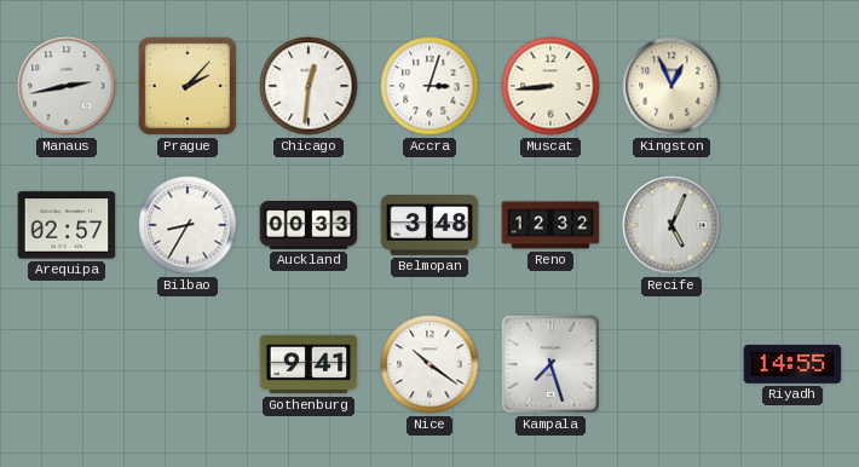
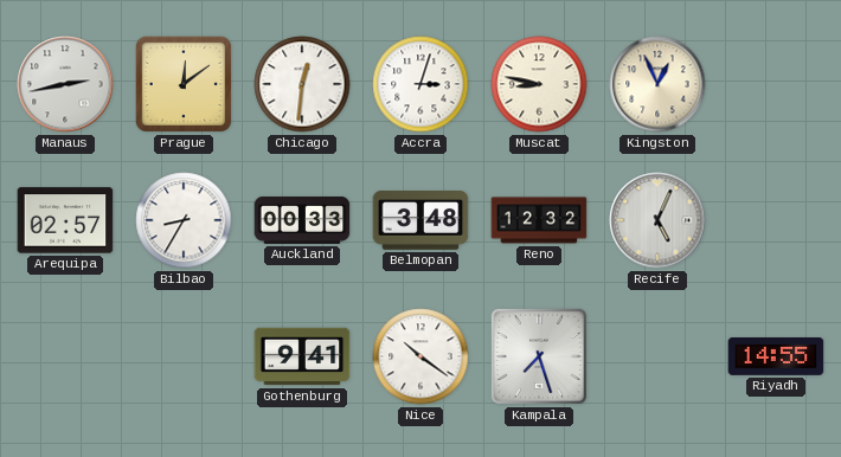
Prague: 2:07 -> 12:09
Muscat: 8:44 -> 8:47
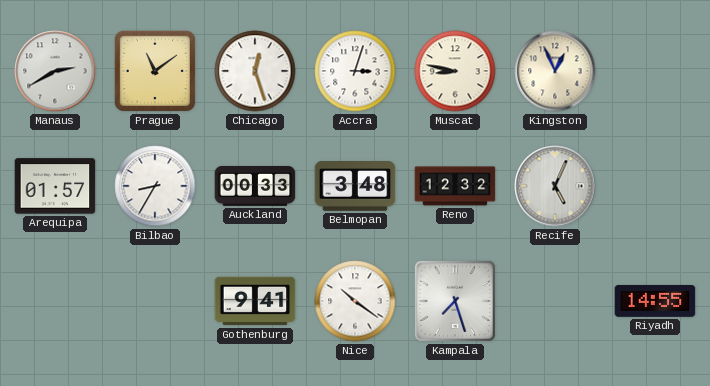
Manaus: 2:43 -> 2:40
Prague: 12:09 -> 11:09
Chicago: 12:31 -> 12:27
Arequipa: 02:57 -> 01:57
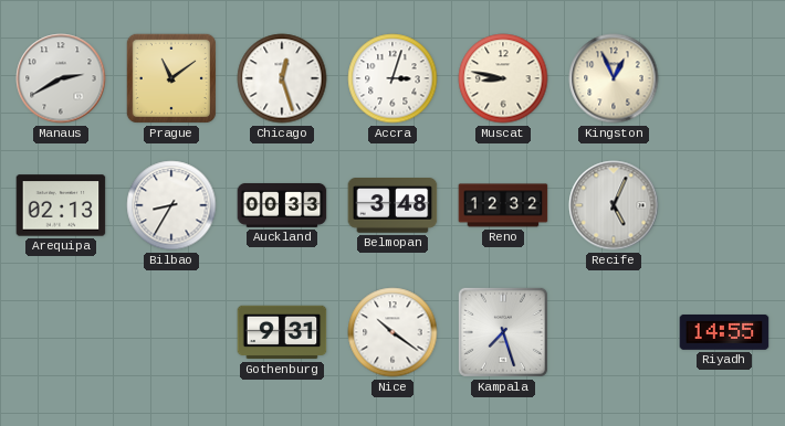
Arequipa: 01:57 -> 02:13
Gothenburg: 9:41 -> 9:31
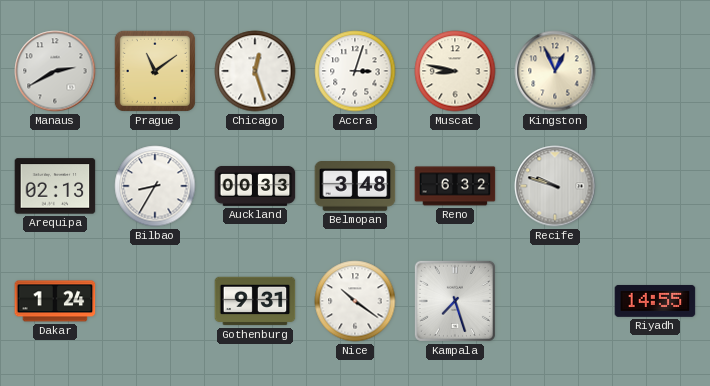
Reno: 12:32 -> 6:32
Recife: 5:04 -> 9:48
Dakar: none -> 1:24
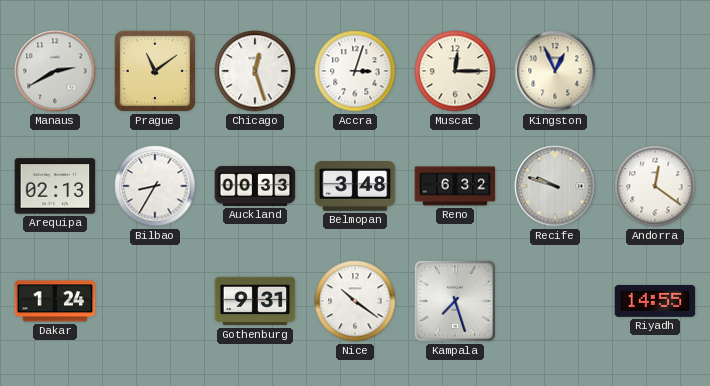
Muscat: 8:47 -> 12:15
Andorra: none -> 12:21
